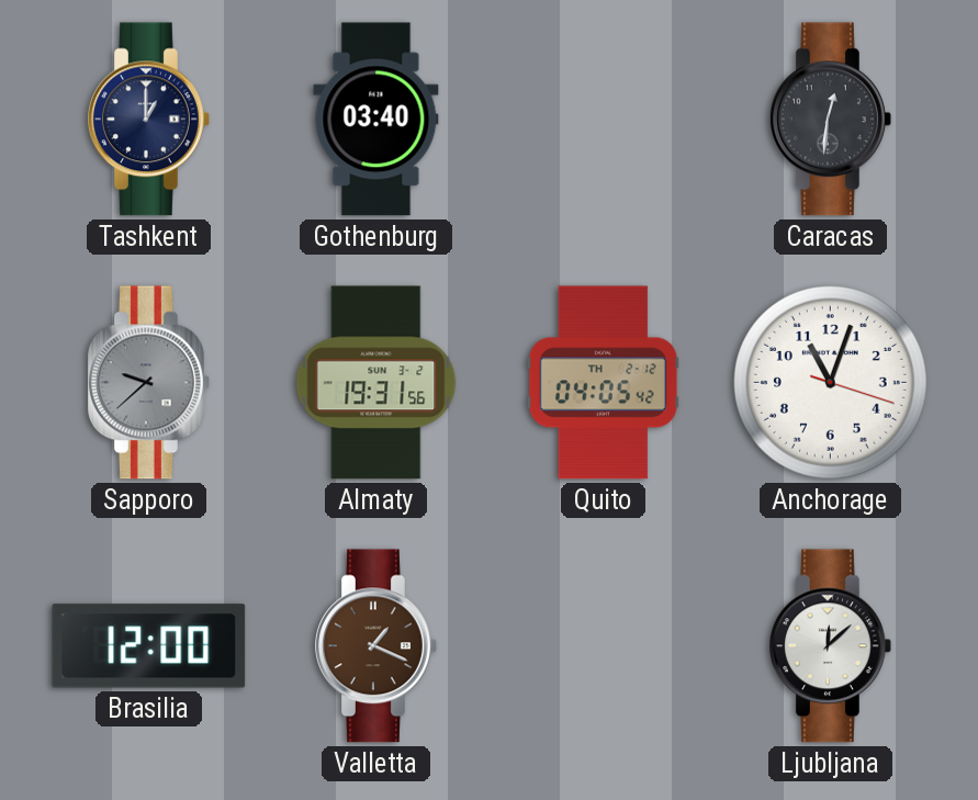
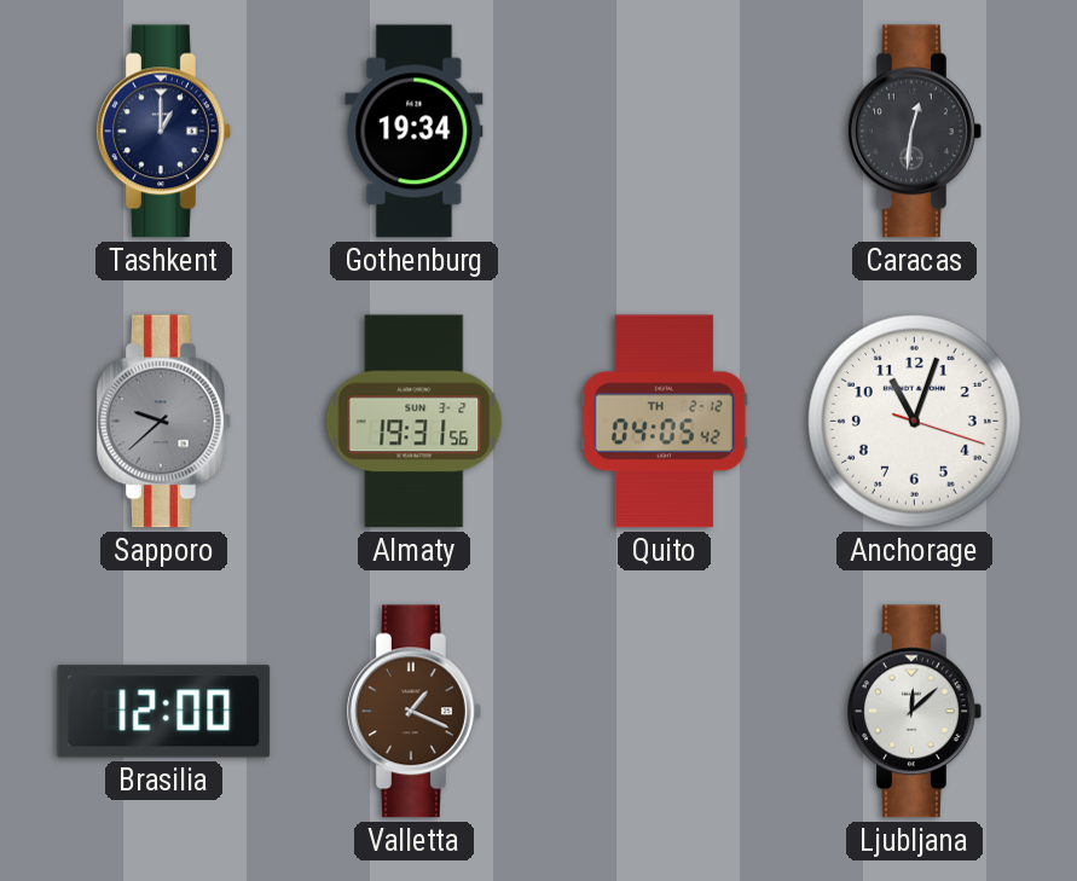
Gothenburg: 03:40 -> 19:34
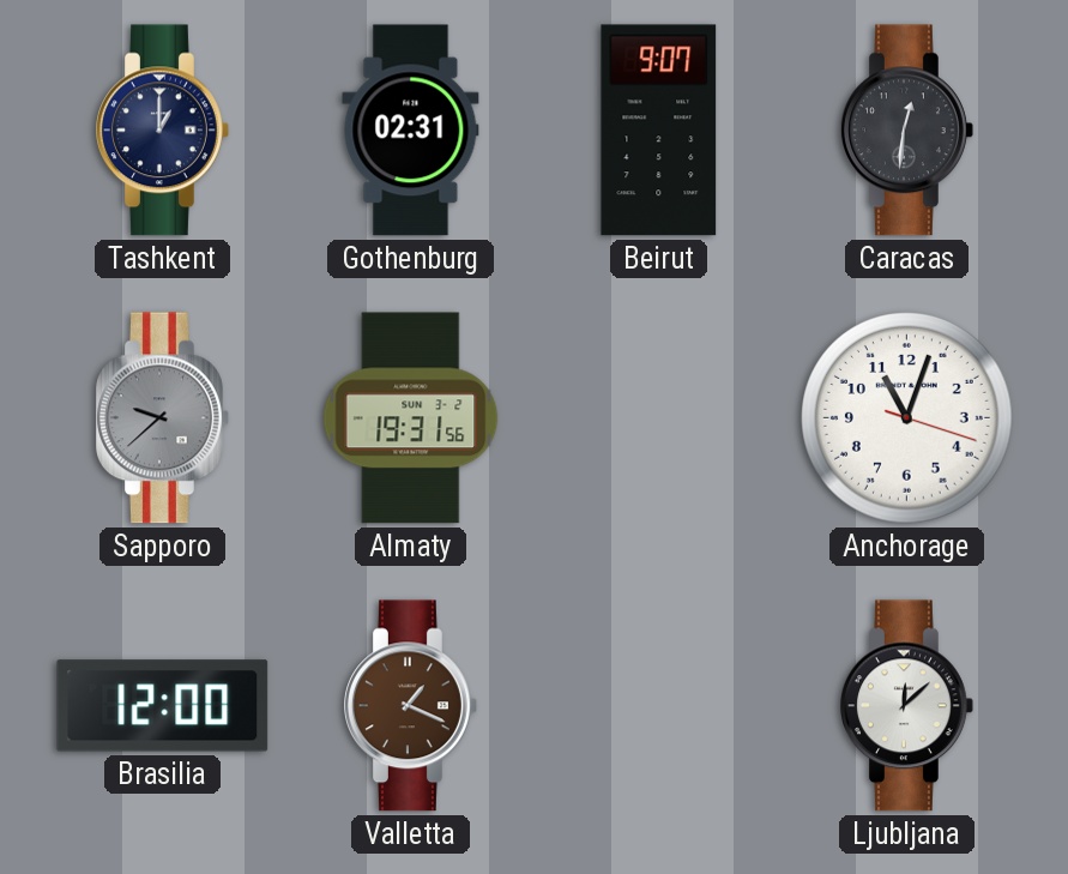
Gothenburg: 19:34 -> 02:31
Beirut: none -> 9:07
Quito: 04:05 -> none
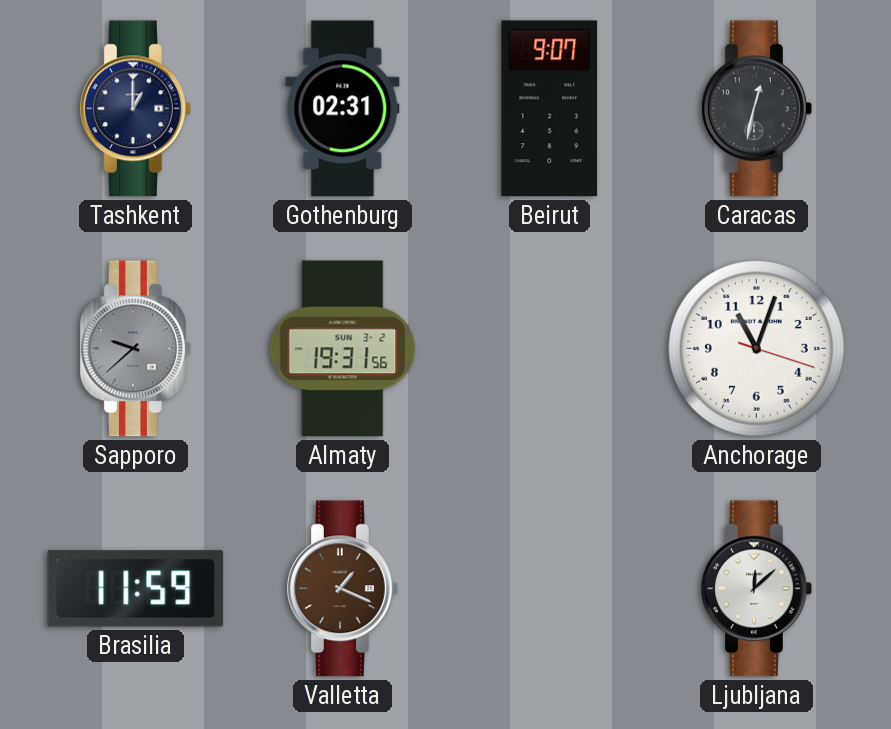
Caracas: 12:31 -> 12:32
Brasilia: 12:00 -> 11:59
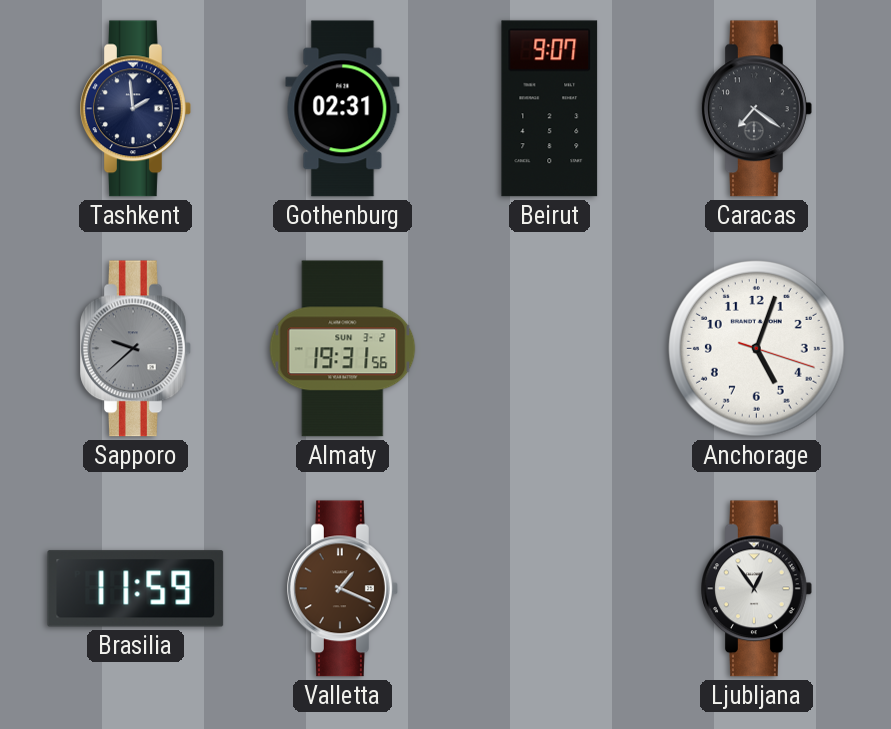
Tashkent: 1:00 -> 1:59
Caracas: 12:32 -> 7:21
Anchorage: 11:03 -> 5:03
Ljubljana: 12:08 -> 12:54
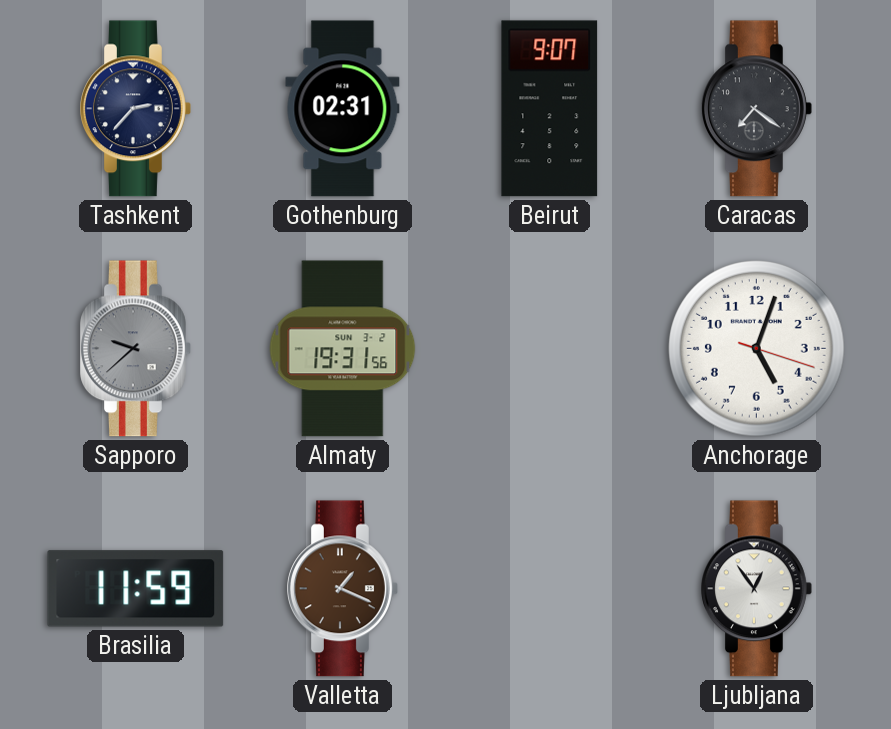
Tashkent: 1:59 -> 2:37
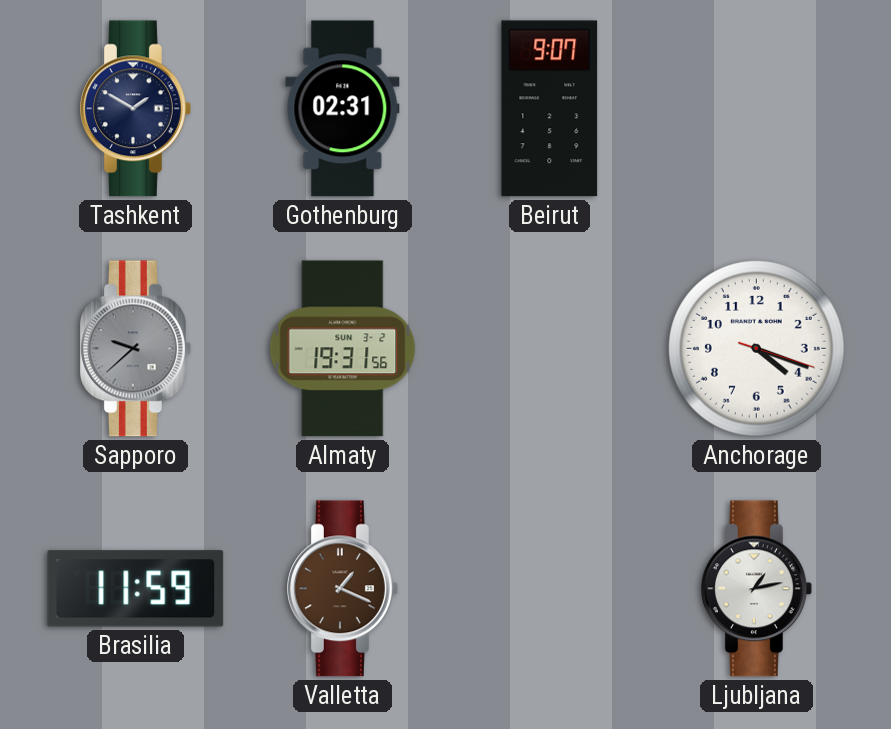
Tashkent: 2:37 -> 1:50
Caracas: 7:21 -> none
Anchorage: 5:03 -> 4:18
Ljubljana: 12:54 -> 1:13
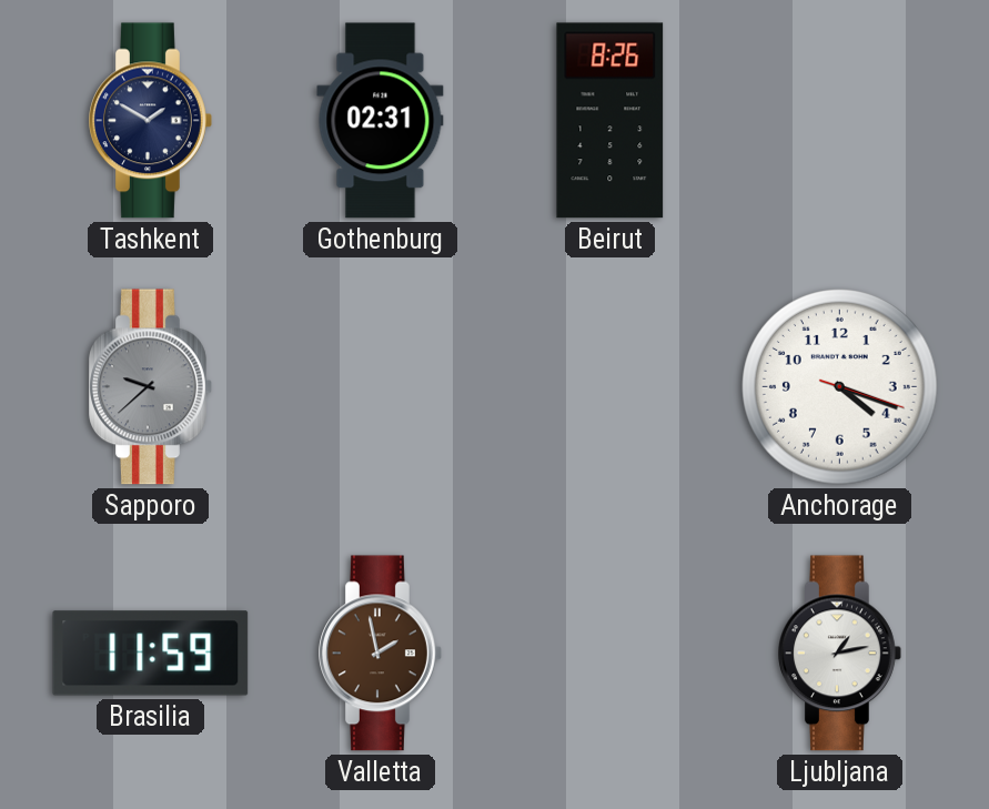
Beirut: 9:07 -> 8:26
Almaty: 19:31 -> none
Valletta: 1:19 -> 1:58
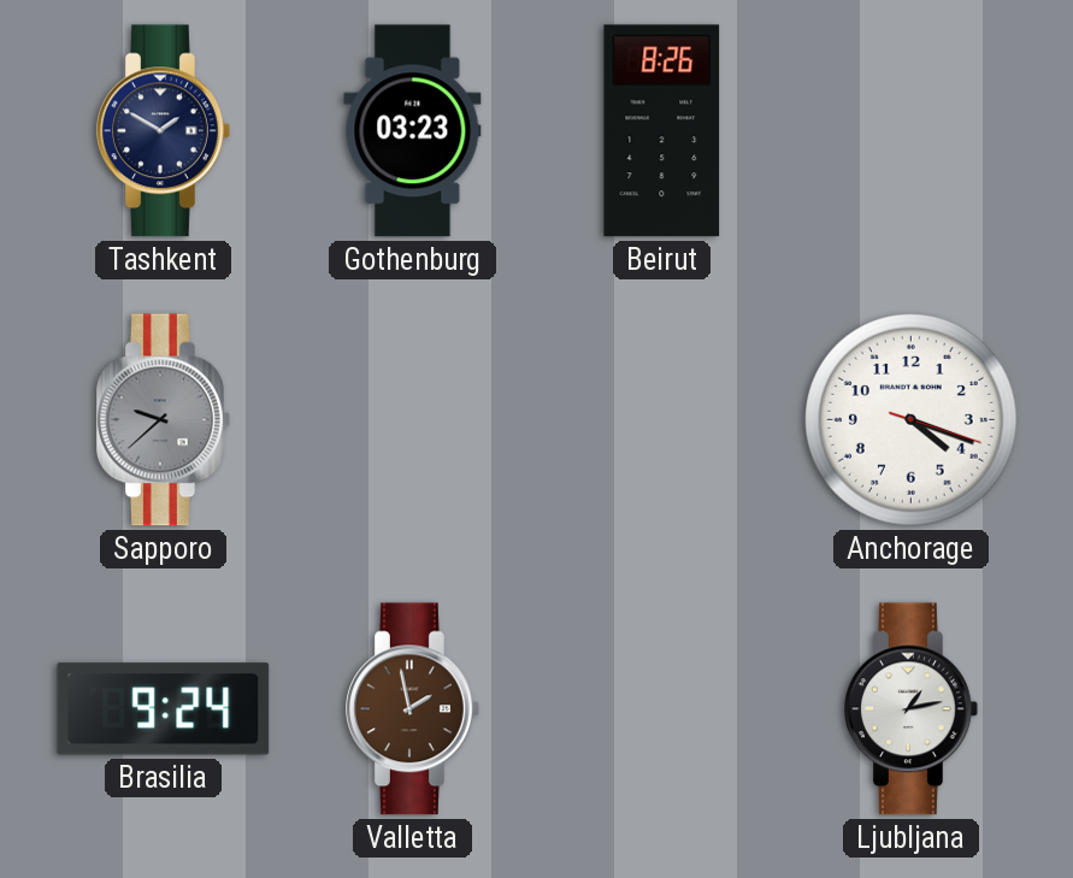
Gothenburg: 02:31 -> 03:23
Brasilia: 11:59 -> 9:24
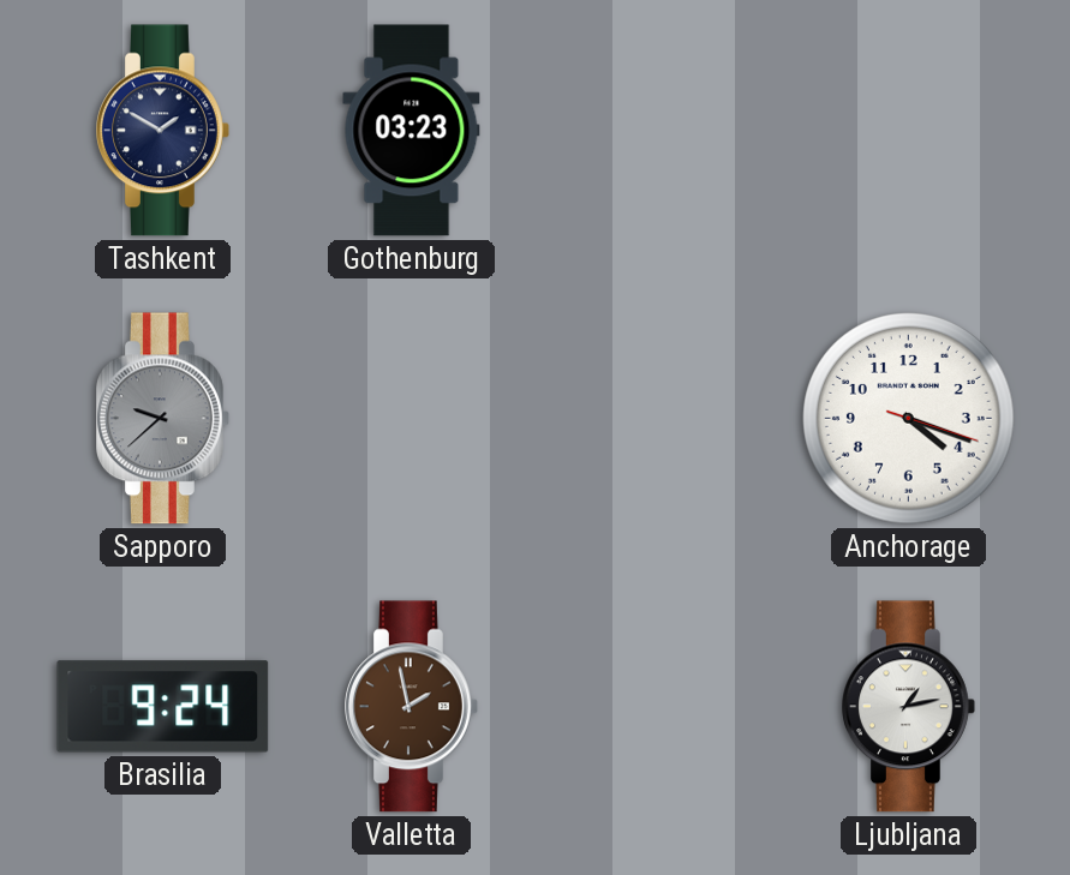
Beirut: 8:26 -> none
